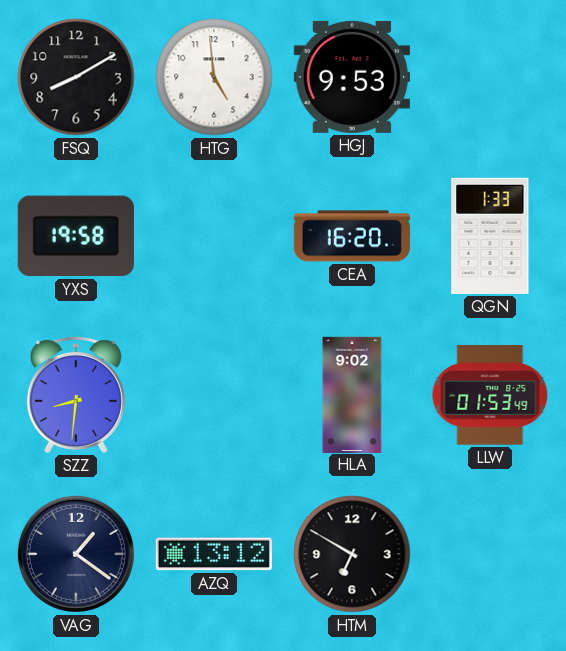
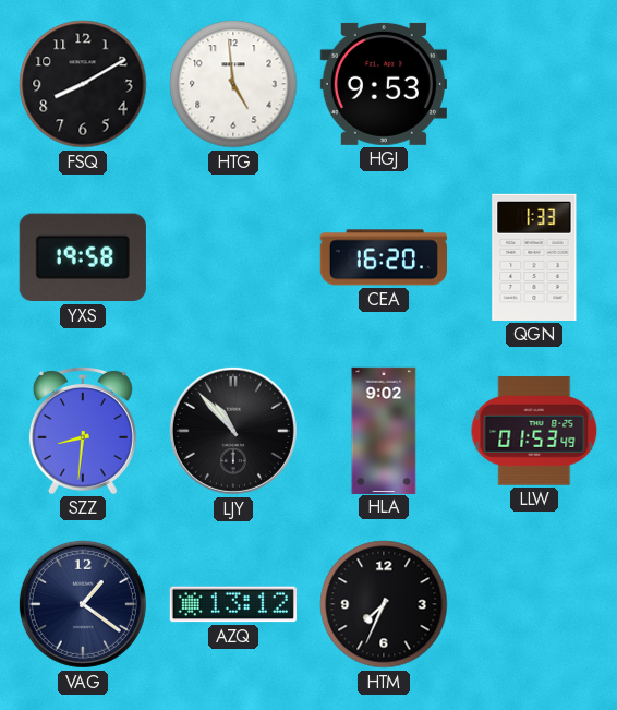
LJY: none -> 10:53
HTM: 6:50 -> 7:34
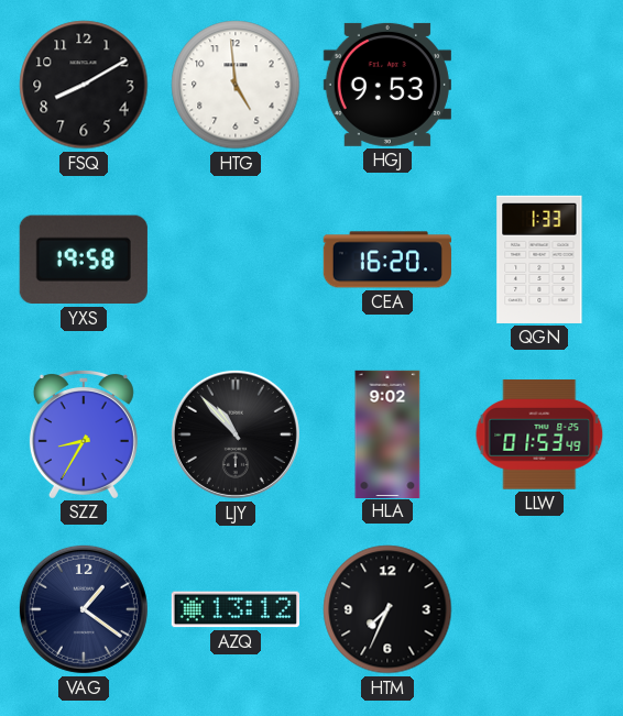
SZZ: 8:31 -> 8:35
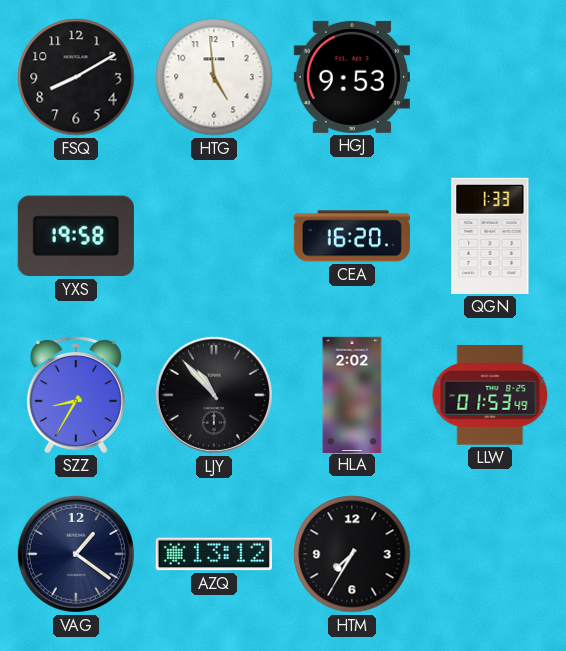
HLA: 9:02 -> 2:02
HTM: 7:34 -> 7:35
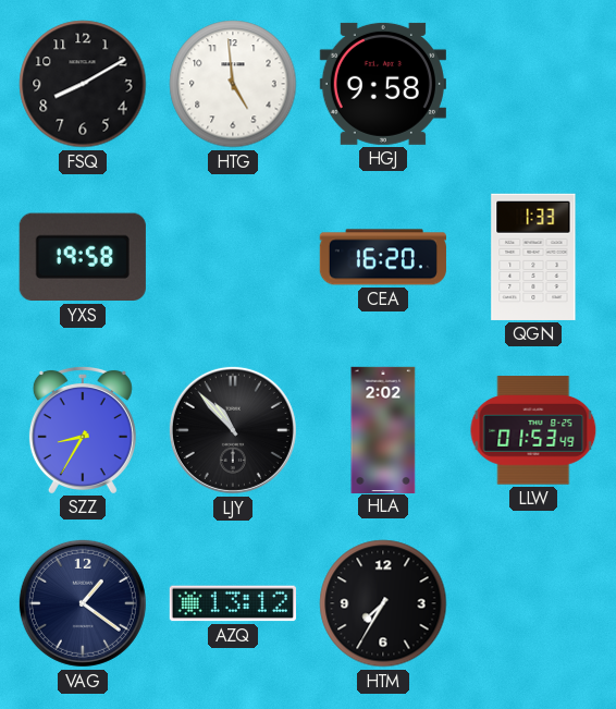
HGJ: 9:53 -> 9:58
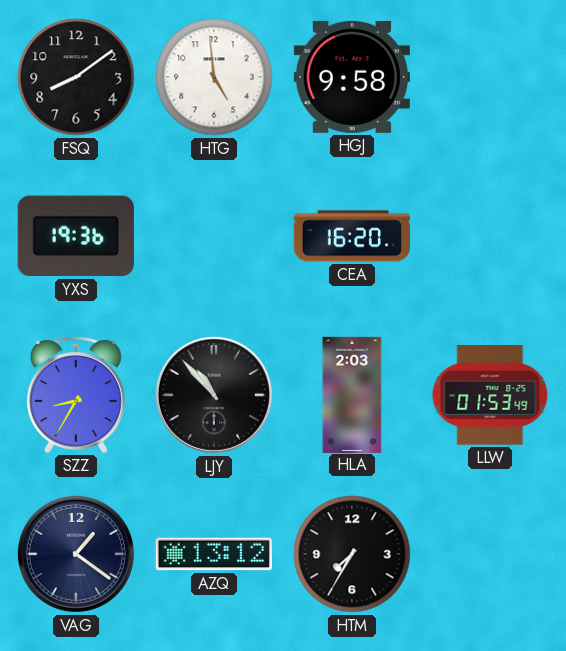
FSQ: 8:10 -> 8:09
YXS: 19:58 -> 19:36
QGN: 1:33 -> none
HLA: 2:02 -> 2:03
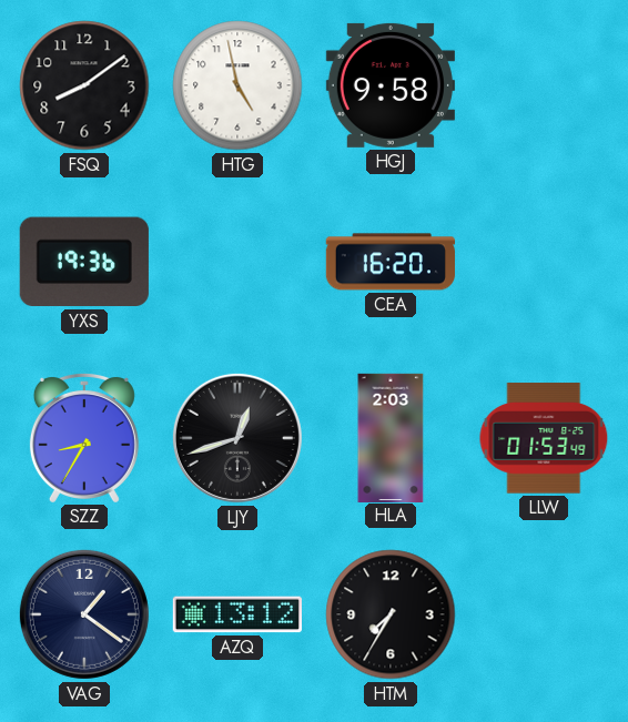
HTG: 4:59 -> 4:58
LJY: 10:53 -> 12:42
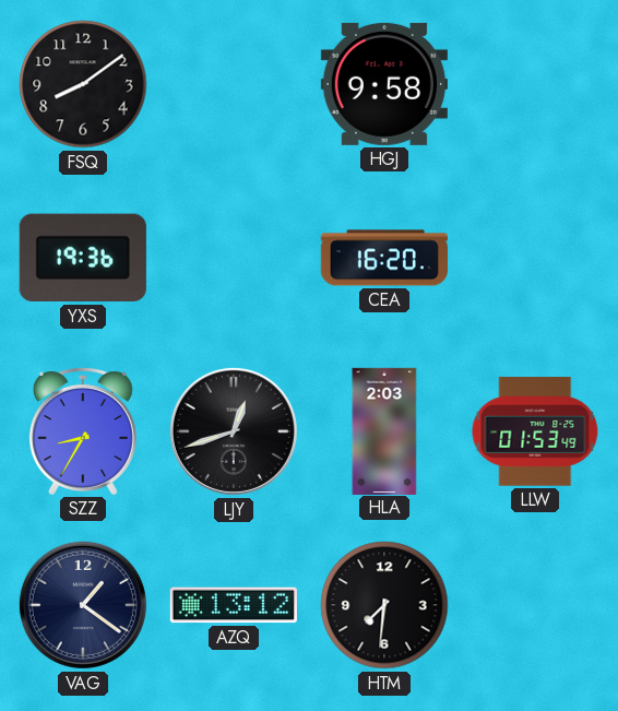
HTG: 4:58 -> none
HTM: 7:35 -> 7:31
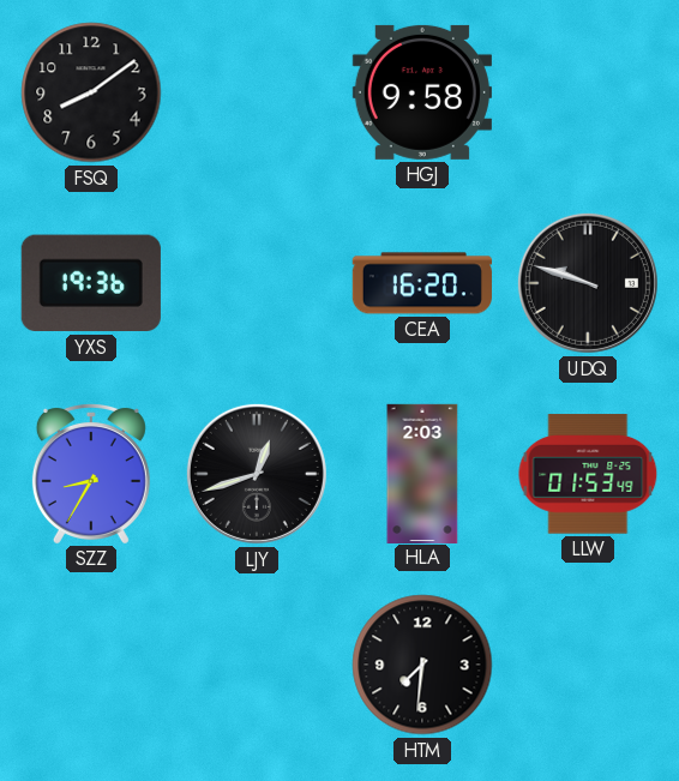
UDQ: none -> 9:48
VAG: 1:21 -> none
AZQ: 13:12 -> none
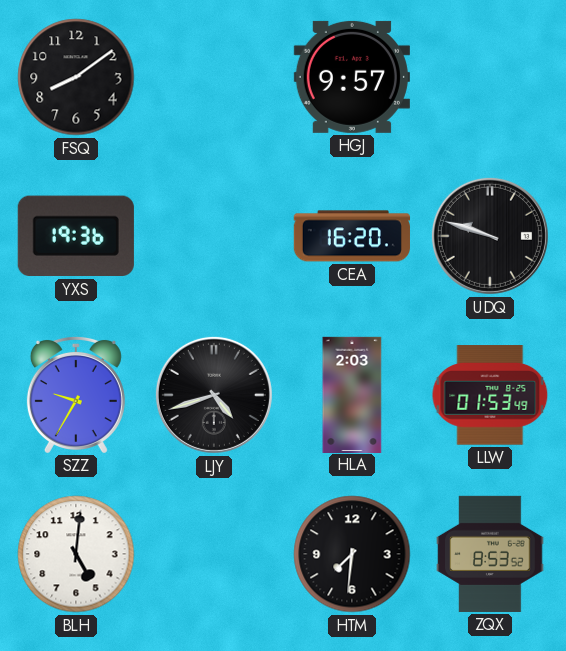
HGJ: 9:58 -> 9:57
SZZ: 8:35 -> 9:35
LJY: 12:42 -> 4:42
BLH: none -> 5:01
ZQX: none -> 8:53
